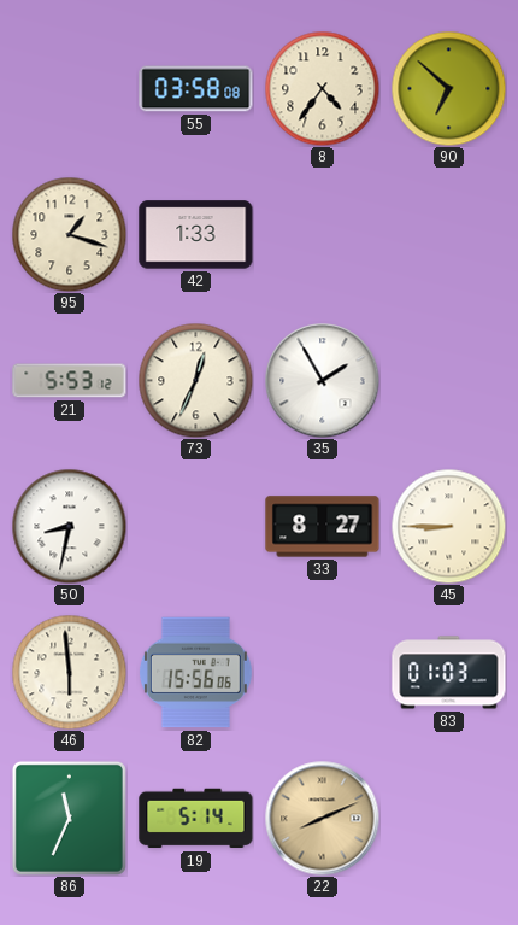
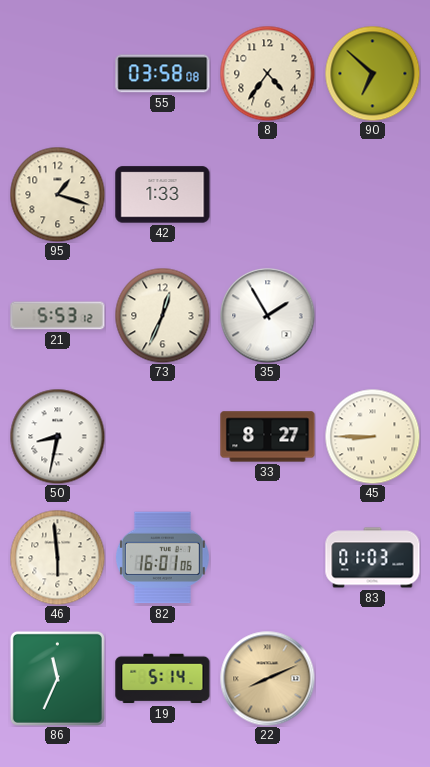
82: 15:56 -> 16:01
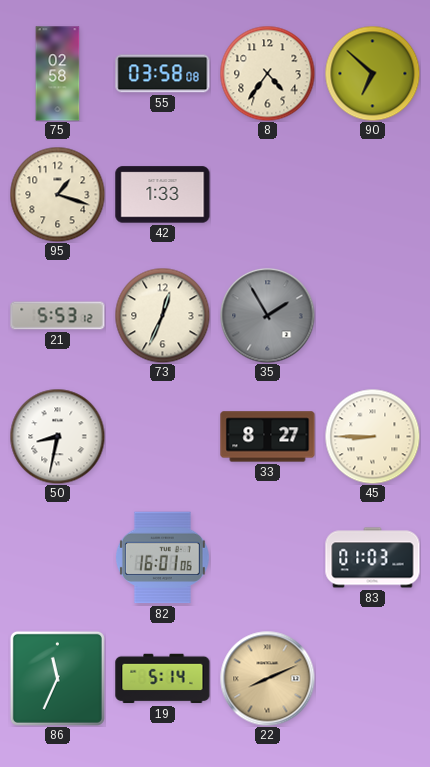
75: none -> 02:58
35 dial: white -> grey
46: 5:59 -> none
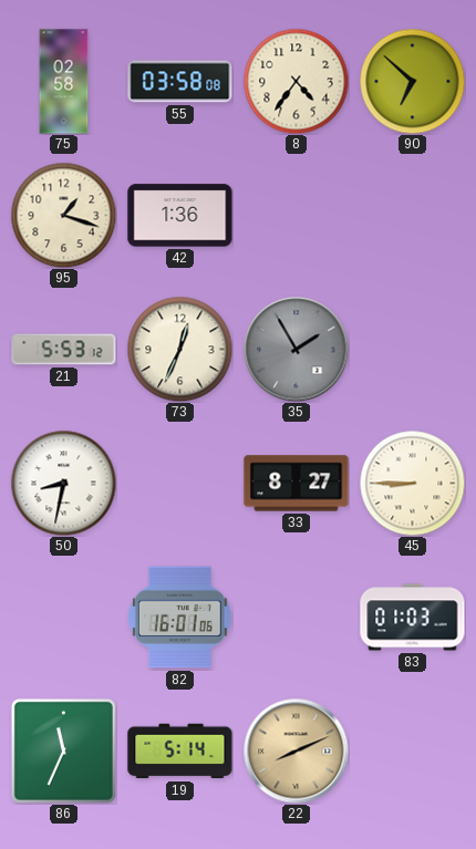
42: 1:33 -> 1:36
